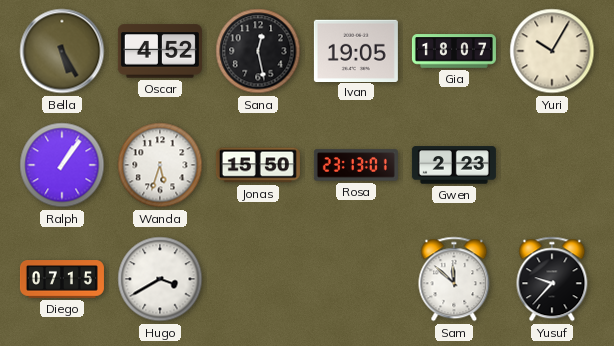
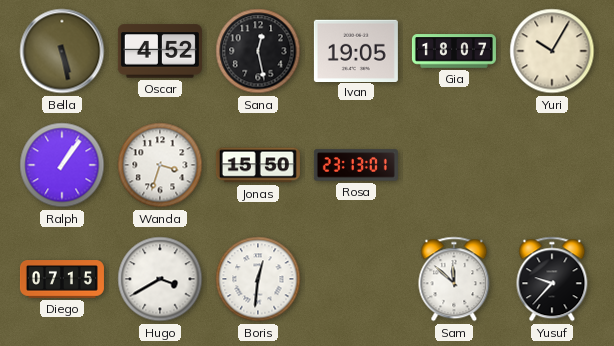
Bella: 5:25 -> 5:28
Wanda: 5:33 -> 3:33
Gwen: 2:23 -> none
Boris: none -> 12:31
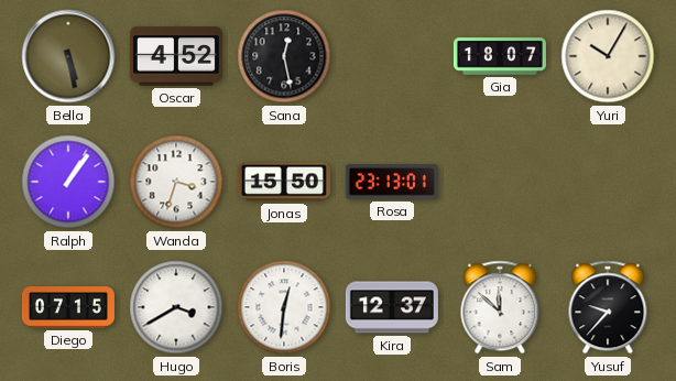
Ivan: 19:05 -> none
Kira: none -> 12:37
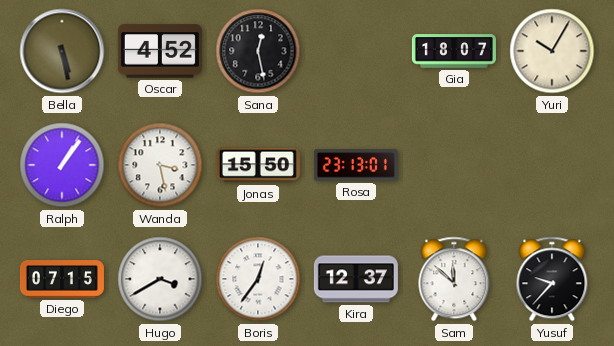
Wanda: 3:33 -> 3:28
Boris: 12:31 -> 12:36
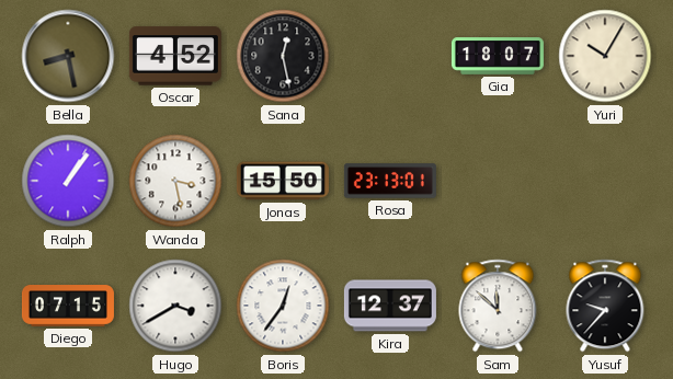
Bella: 5:28 -> 8:28
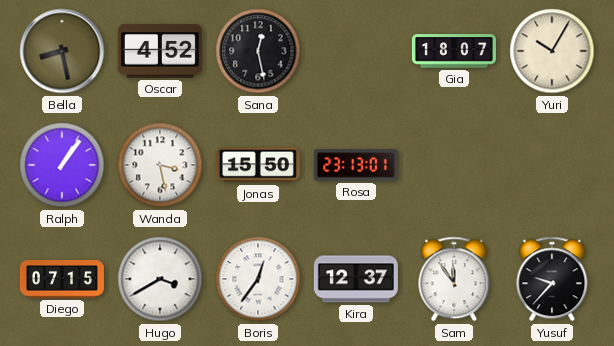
Sam: 11:52 -> 11:54
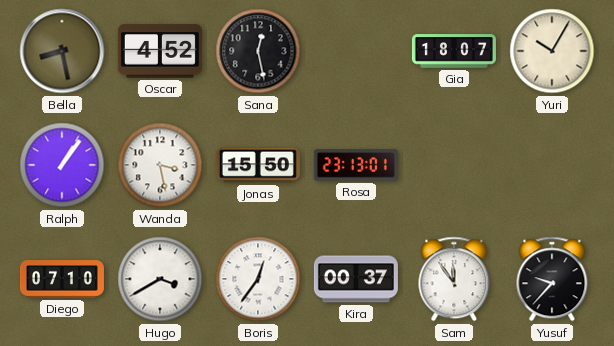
Diego: 07:15 -> 07:10
Kira: 12:37 -> 00:37
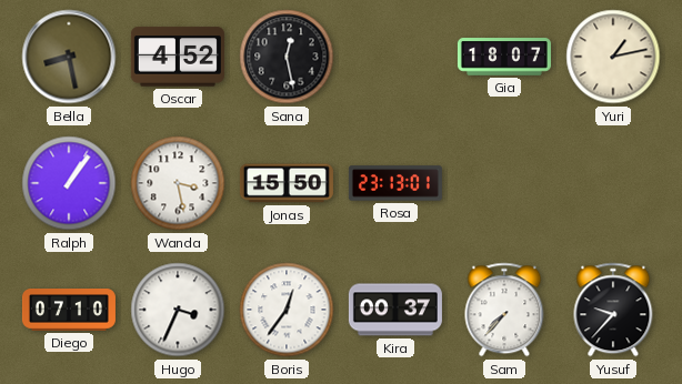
Yuri: 10:05 -> 1:13
Hugo: 3:40 -> 3:34
Sam: 11:54 -> 7:37
